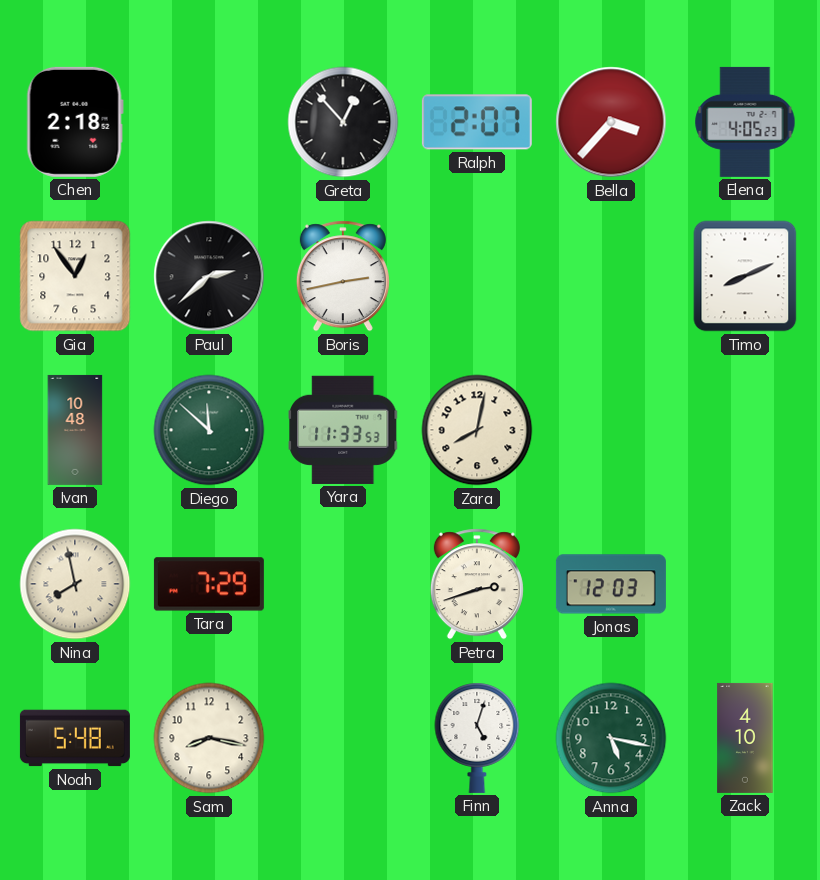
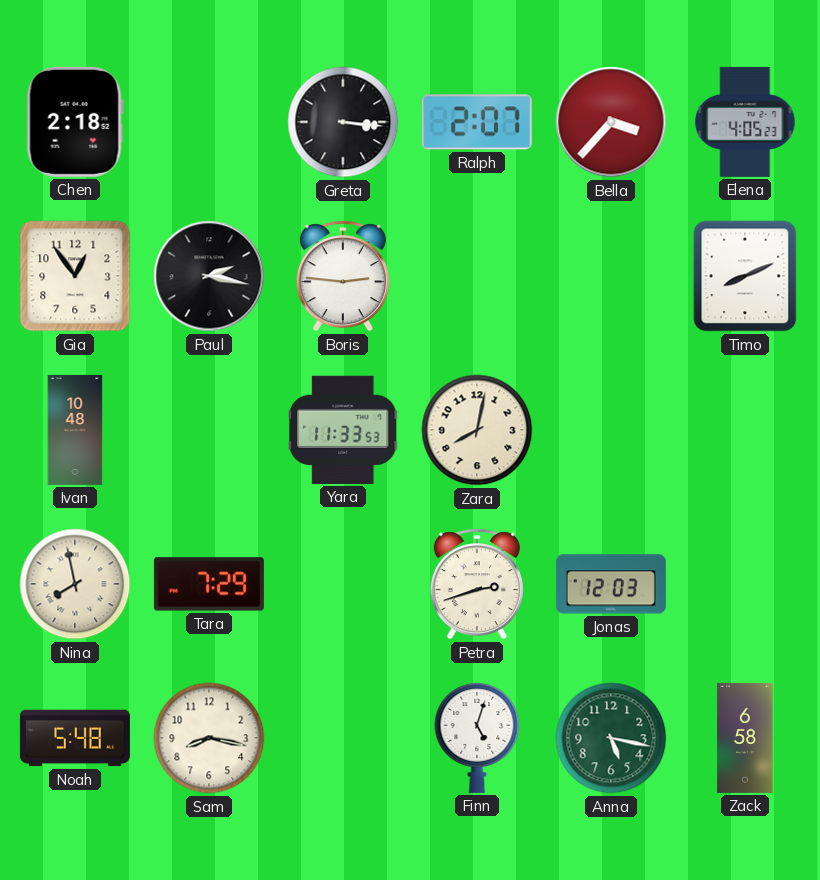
Greta: 12:53 -> 3:16
Paul: 2:38 -> 2:17
Boris: 2:43 -> 2:46
Diego: 11:52 -> none
Zack: 4:10 -> 6:58
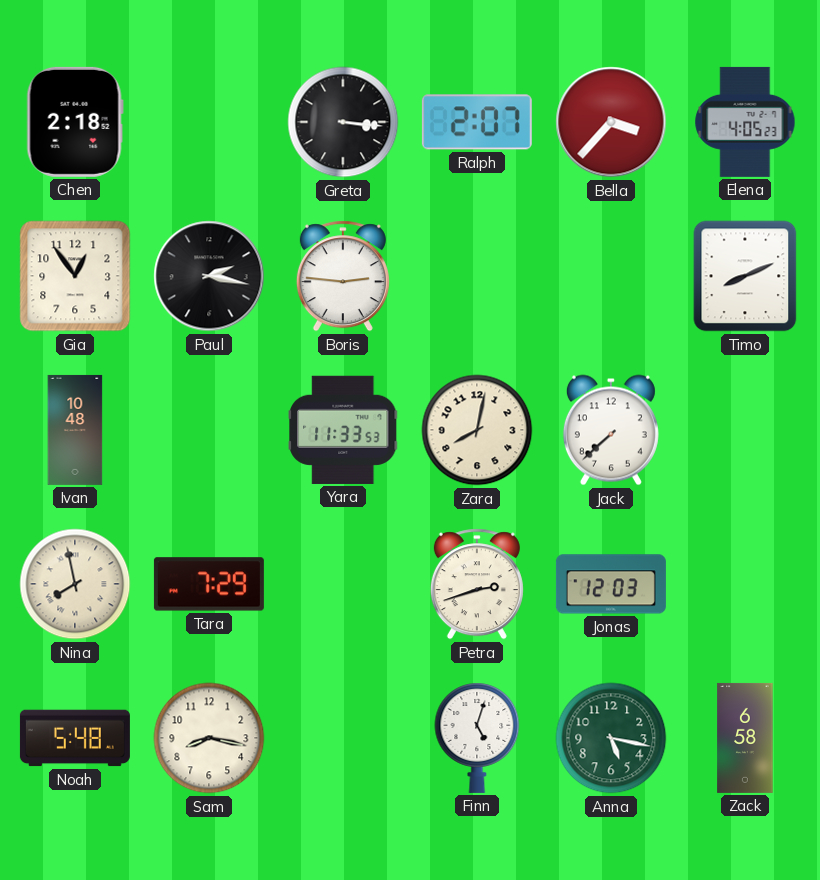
Jack: none -> 7:38
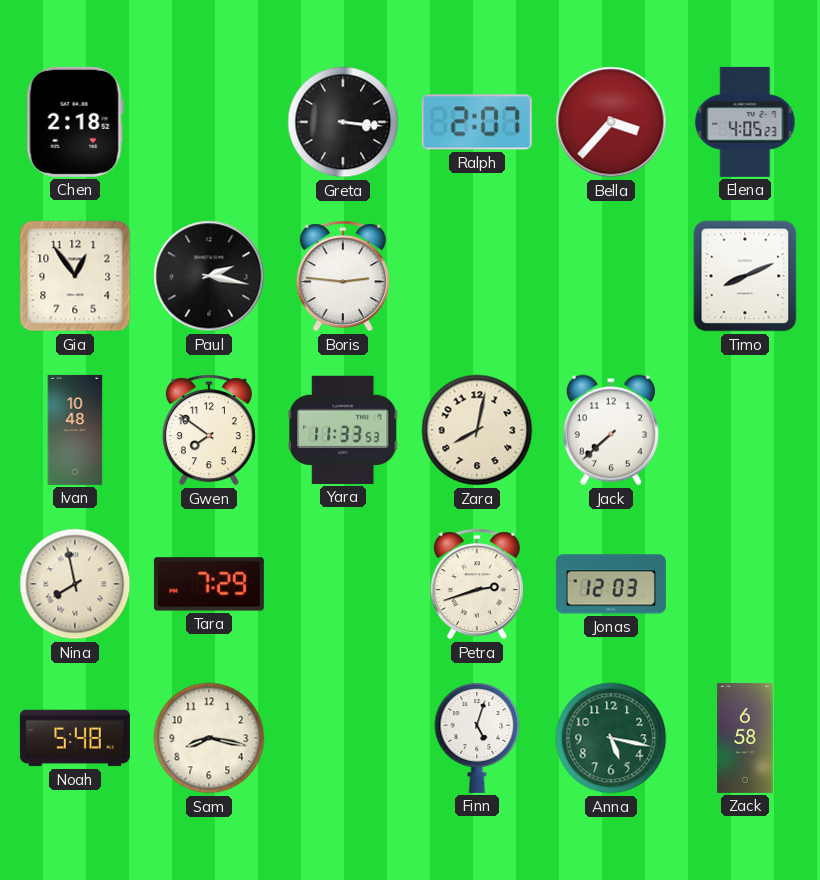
Gwen: none -> 7:51
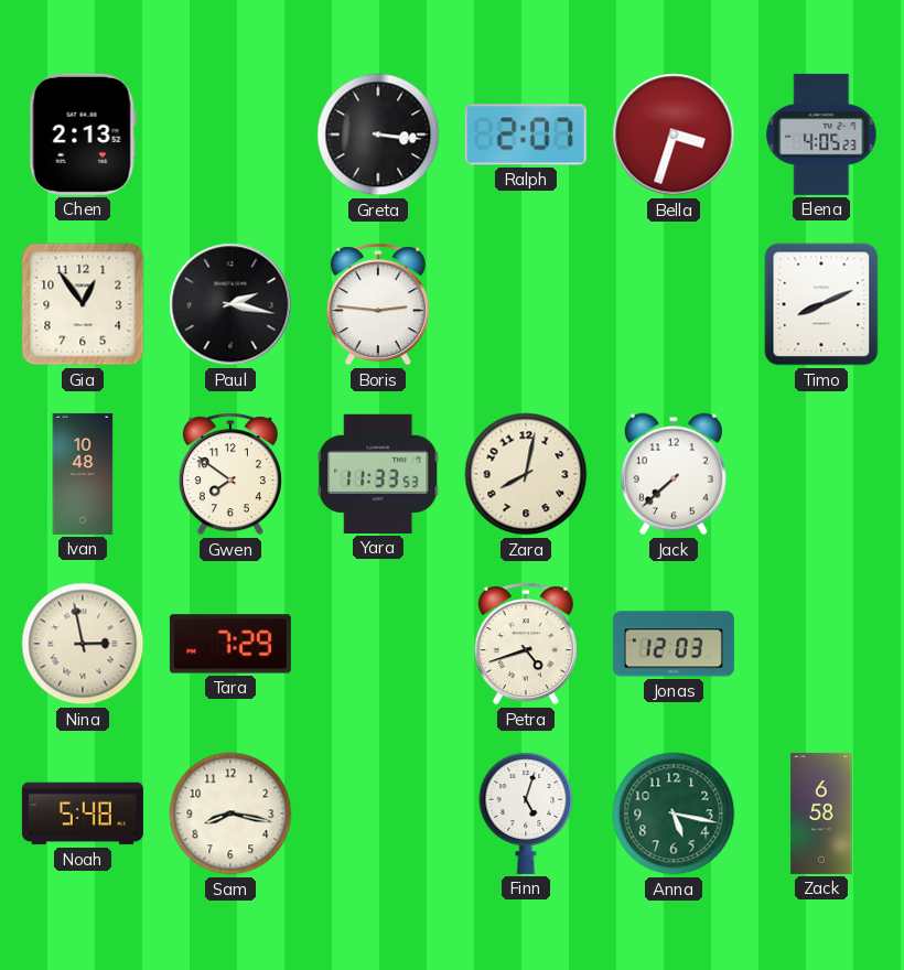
Chen: 2:18 -> 2:13
Bella: 3:37 -> 3:33
Nina: 7:58 -> 2:58
Petra: 2:42 -> 4:42
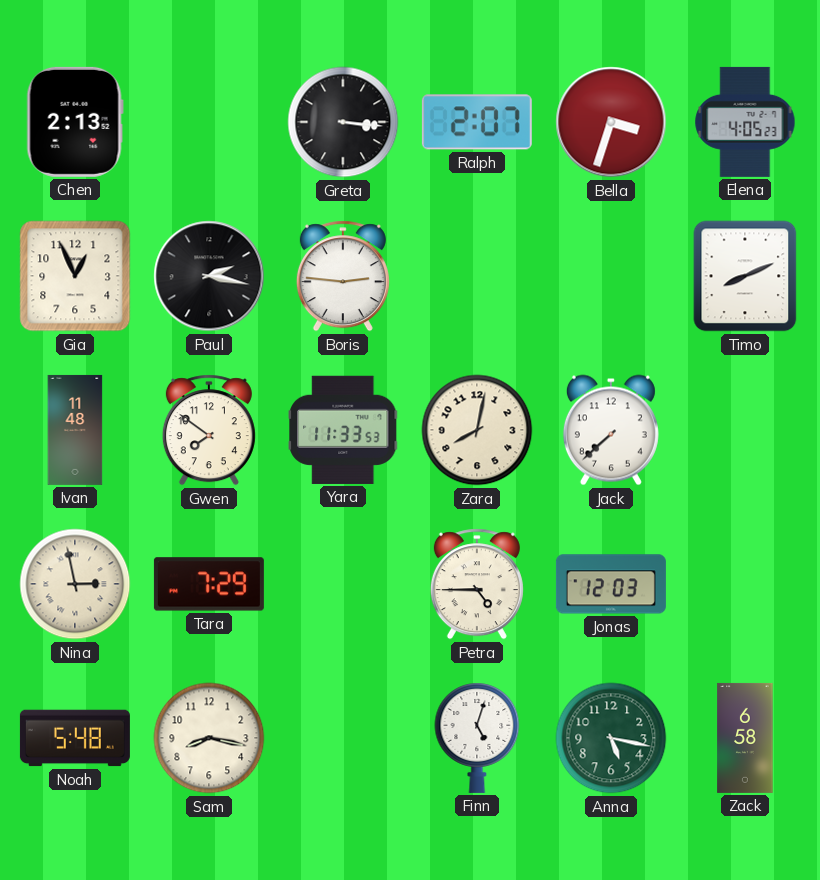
Gia: 12:54 -> 12:56
Ivan: 10:48 -> 11:48
Petra: 4:42 -> 4:45
